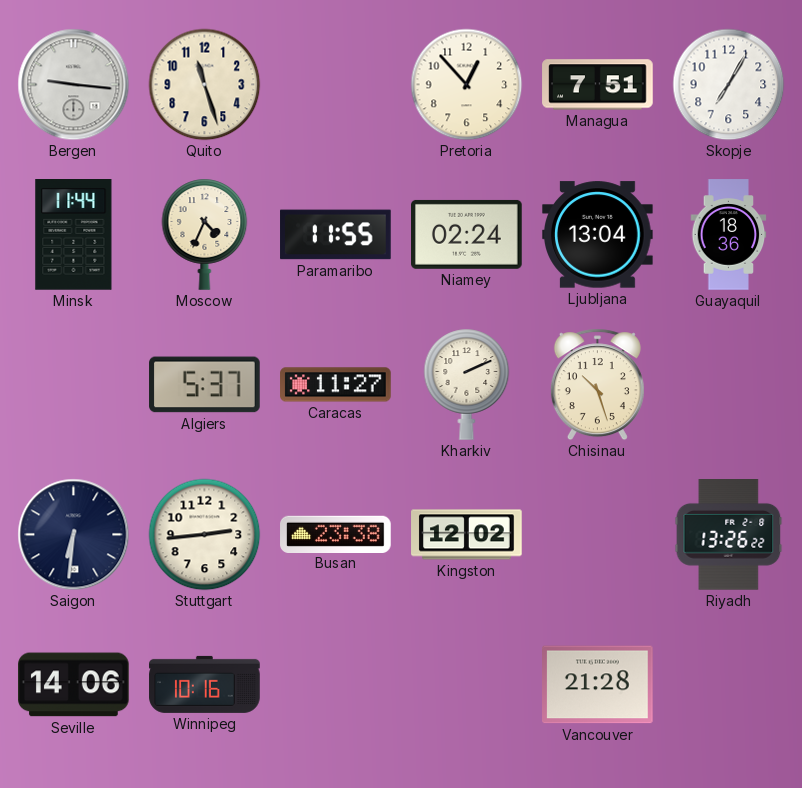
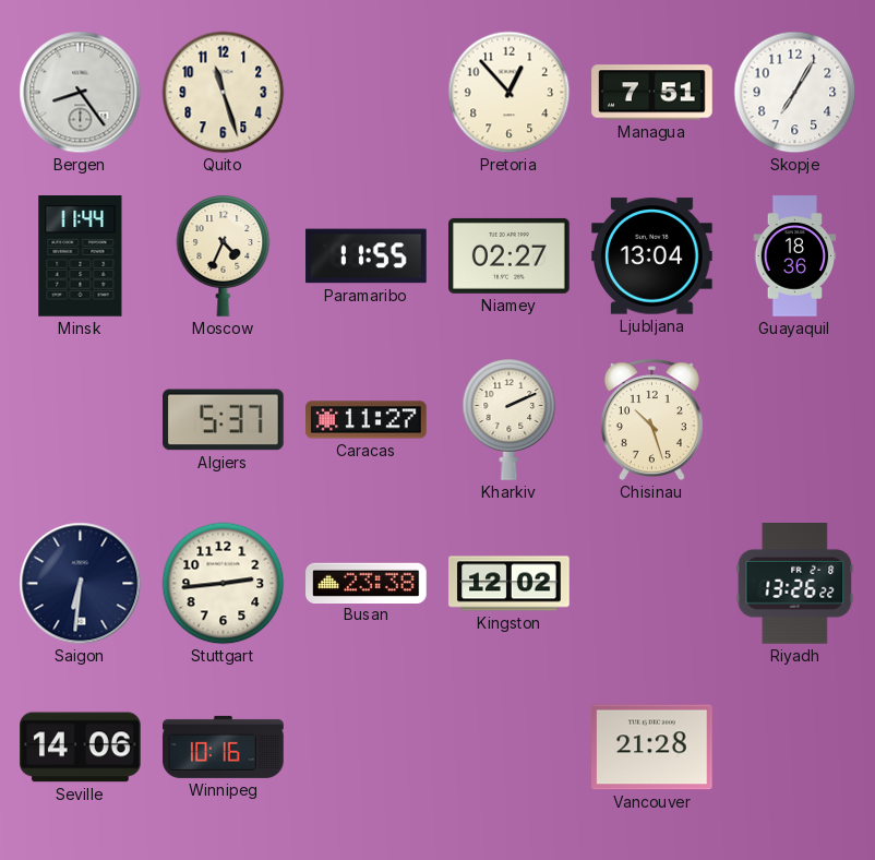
Bergen: 9:16 -> 8:24
Niamey: 02:24 -> 02:27
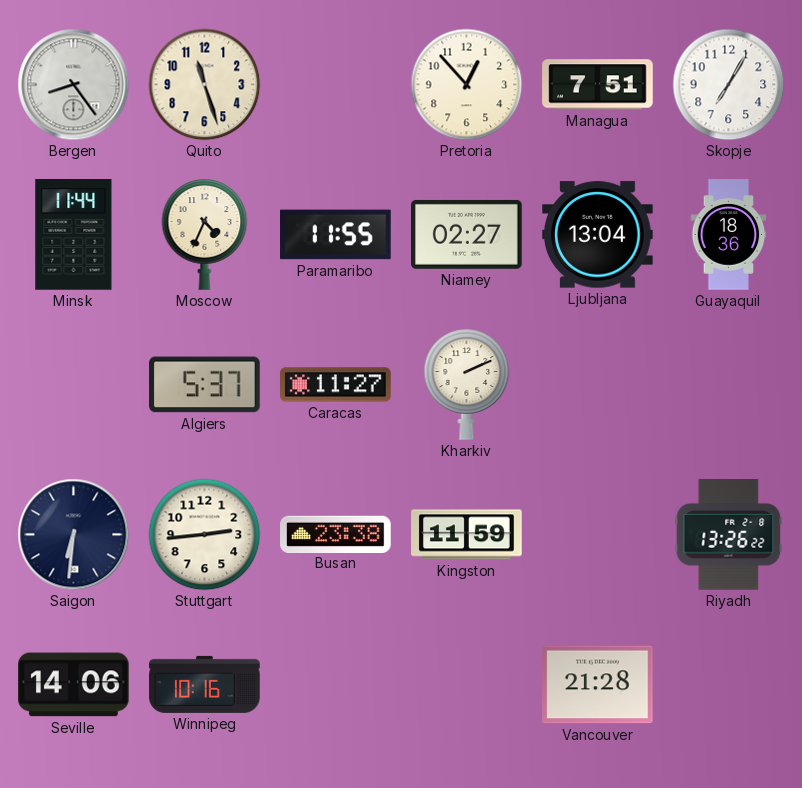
Chisinau: 10:27 -> none
Kingston: 12:02 -> 11:59
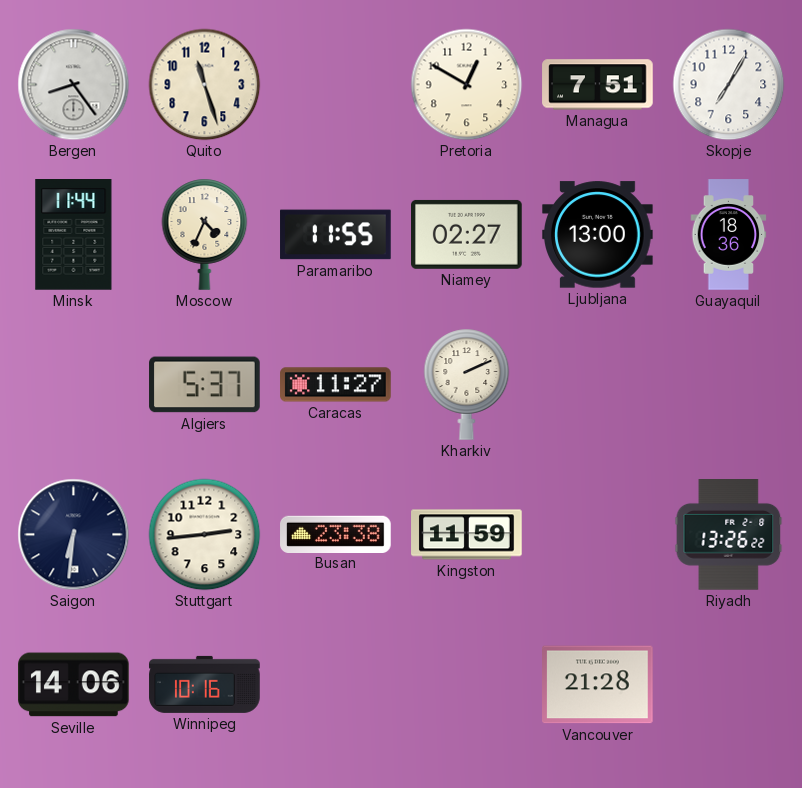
Pretoria: 12:53 -> 12:50
Ljubljana: 13:04 -> 13:00
